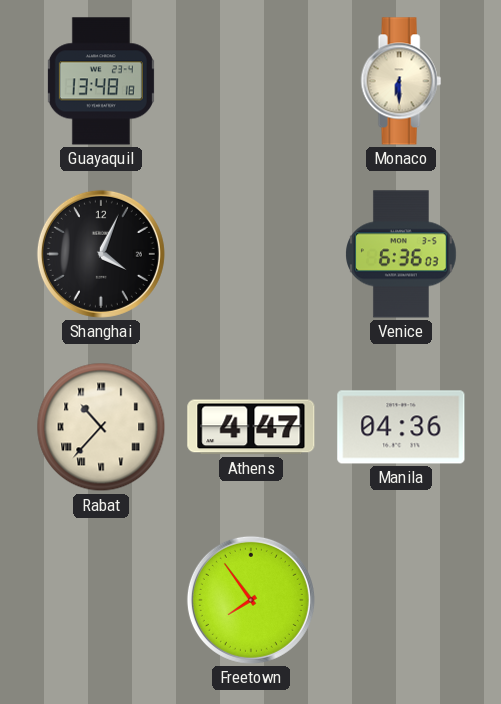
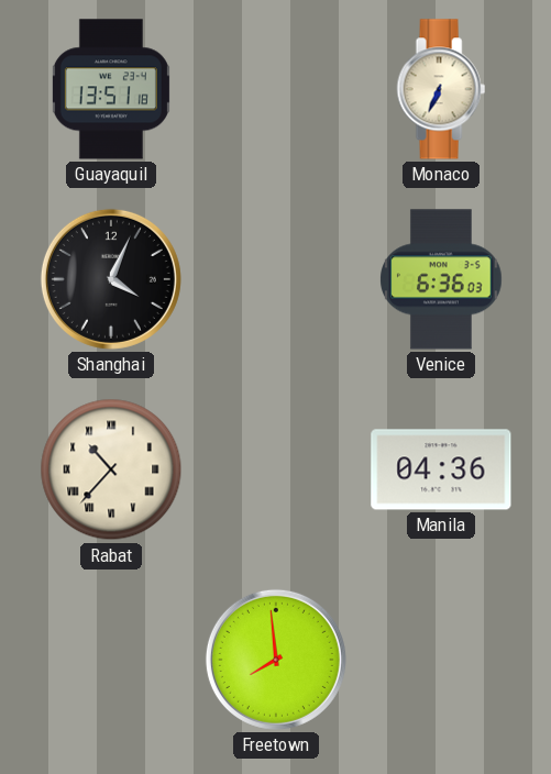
Guayaquil: 13:48 -> 13:51
Monaco: 6:30 -> 6:34
Athens: 4:47 -> none
Freetown: 7:54 -> 7:59
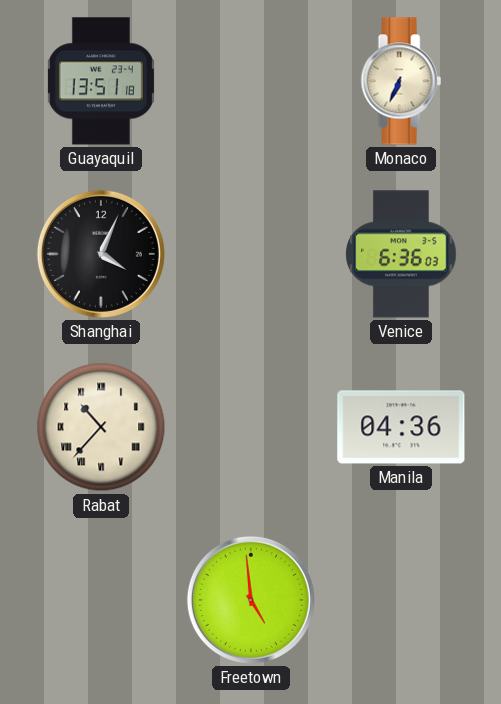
Freetown: 7:59 -> 4:59
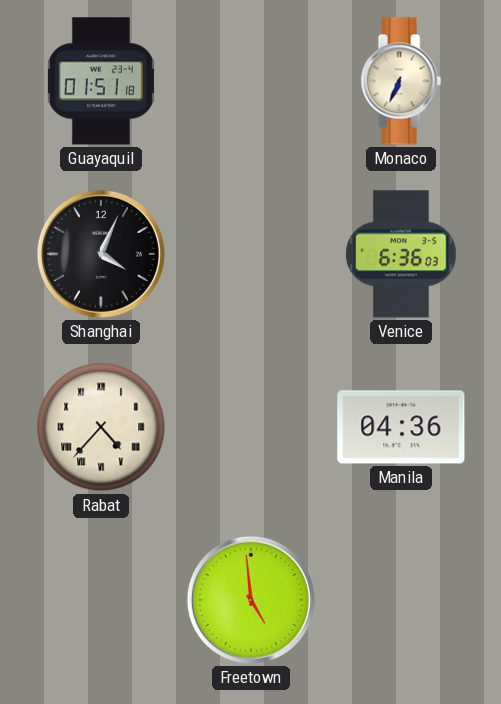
Guayaquil: 13:51 -> 01:51
Rabat: 10:37 -> 4:37
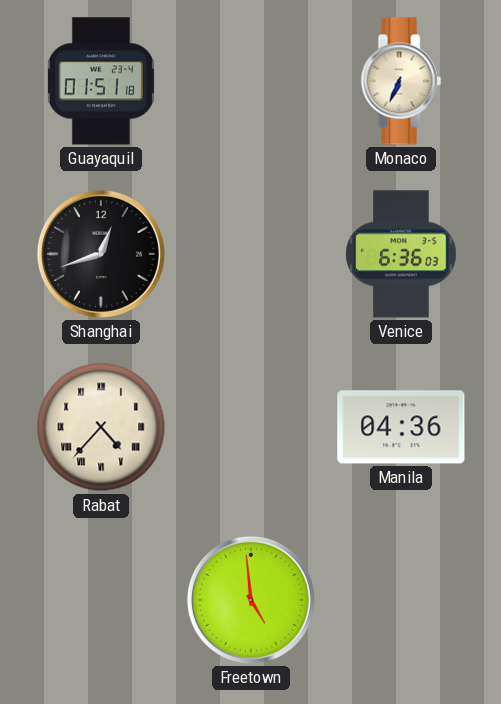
Shanghai: 4:04 -> 12:42
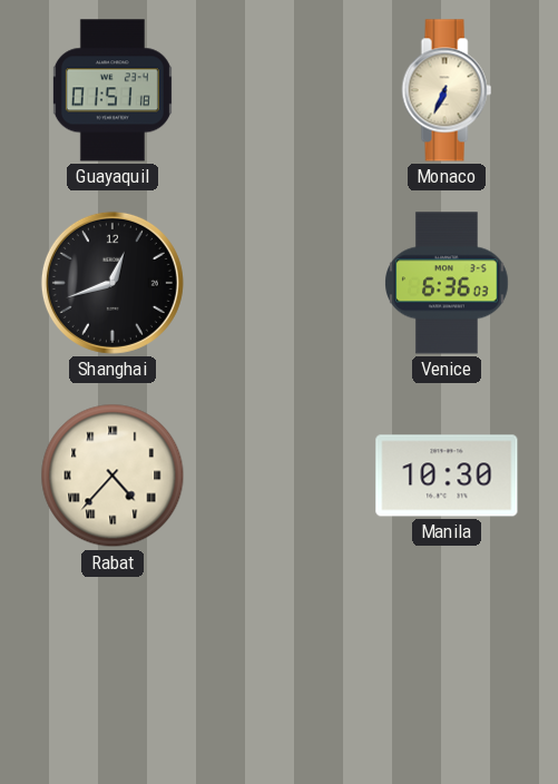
Manila: 04:36 -> 10:30
Freetown: 4:59 -> none
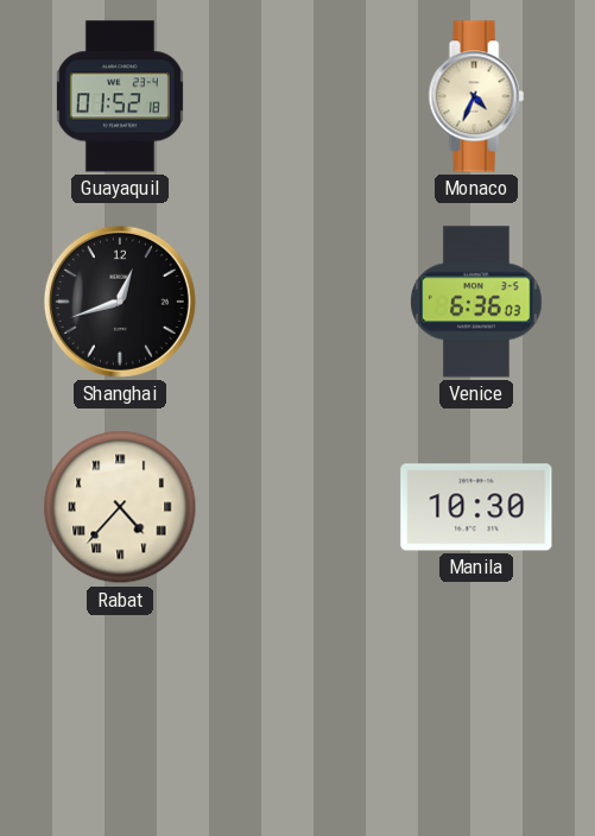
Guayaquil: 01:51 -> 01:52
Monaco: 6:34 -> 4:34
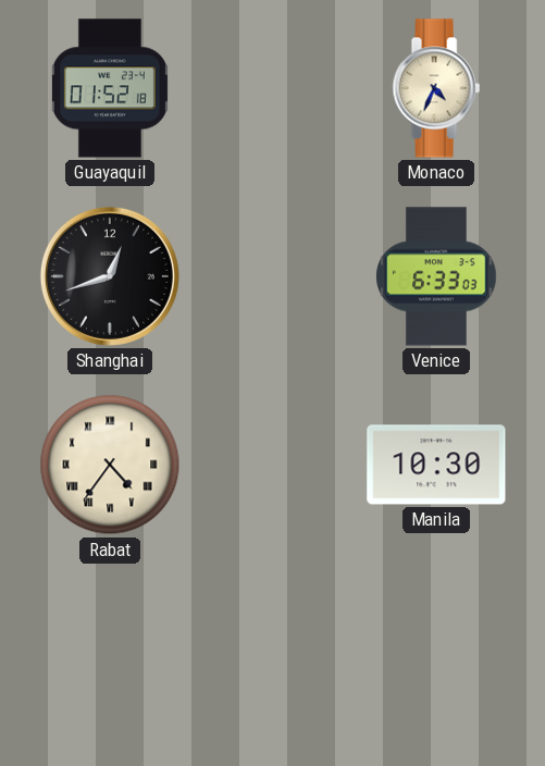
Venice: 6:36 -> 6:33
Rabat: 4:37 -> 4:36
